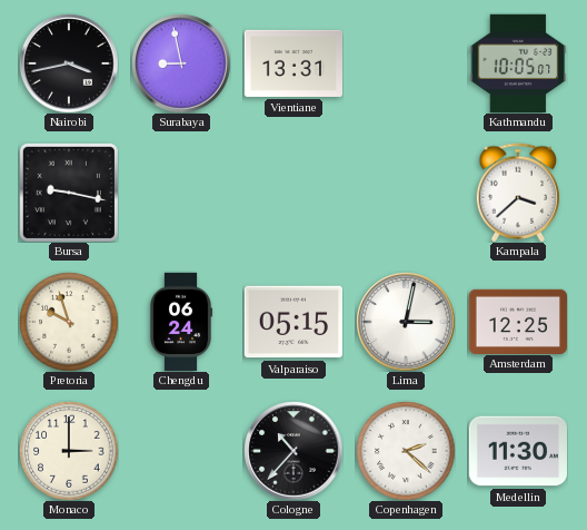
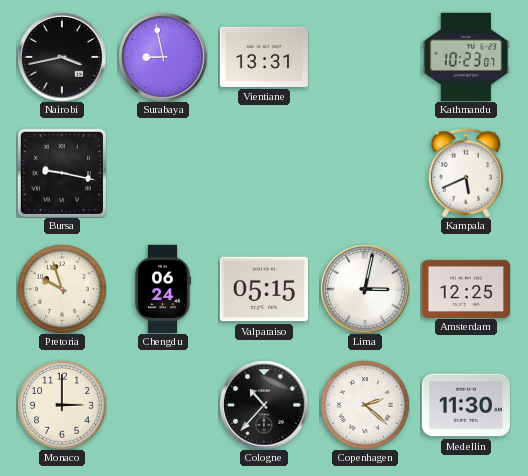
Kathmandu: 10:05 -> 10:23
Kampala: 3:38 -> 5:41
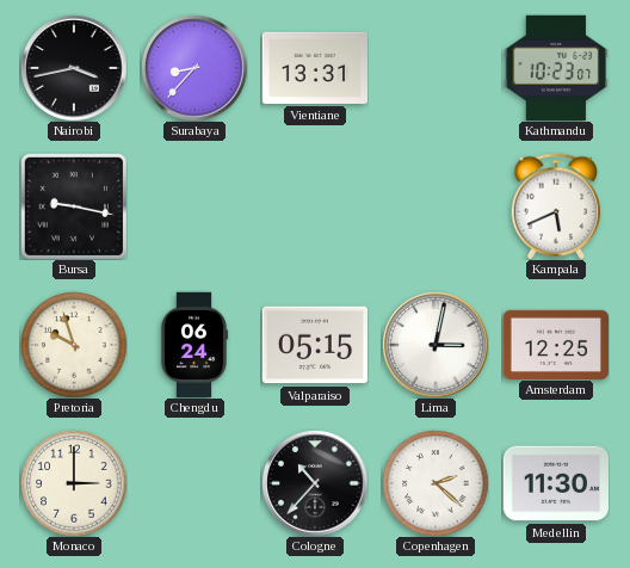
Surabaya: 8:58 -> 8:37
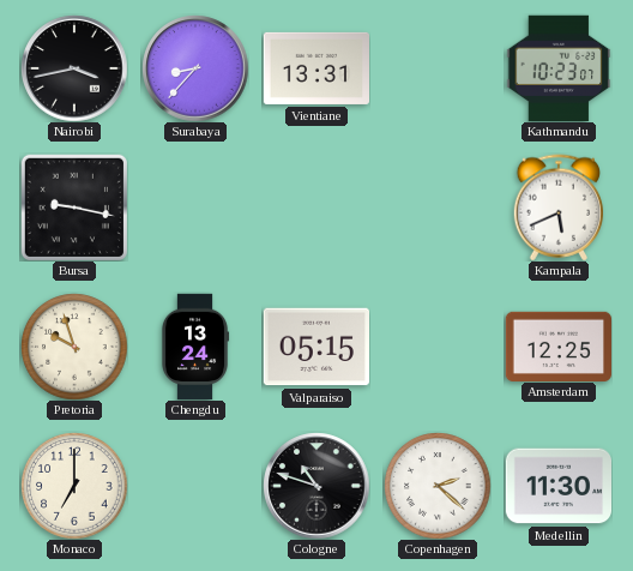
Chengdu: 06:24 -> 13:24
Lima: 3:02 -> none
Monaco: 3:00 -> 7:00
Cologne: 10:37 -> 10:48
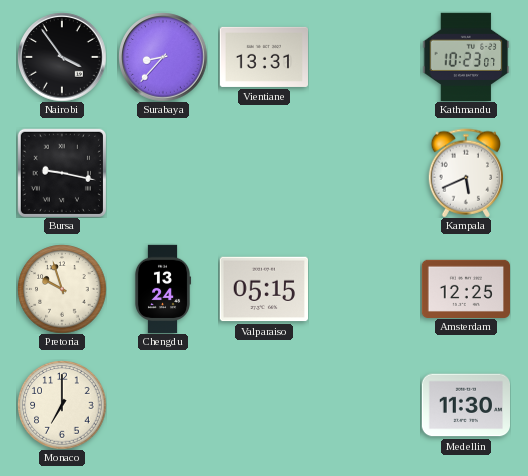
Nairobi: 3:43 -> 3:54
Cologne: 10:48 -> none
Copenhagen: 2:22 -> none
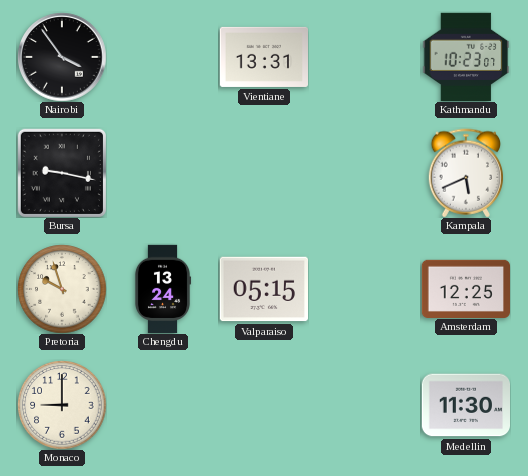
Surabaya: 8:37 -> none
Monaco: 7:00 -> 9:00
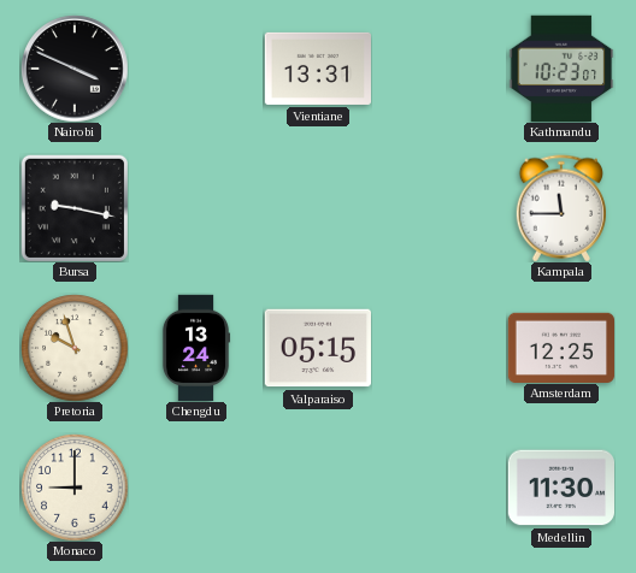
Nairobi: 3:54 -> 3:49
Kampala: 5:41 -> 11:45
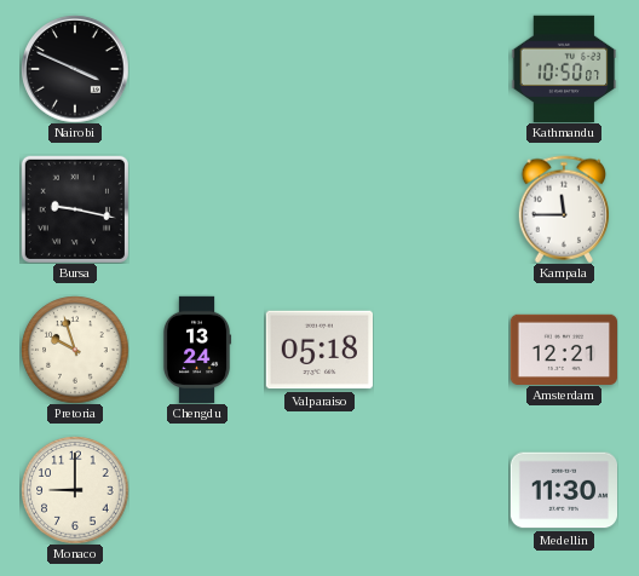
Vientiane: 13:31 -> none
Kathmandu: 10:23 -> 10:50
Valparaiso: 05:15 -> 05:18
Amsterdam: 12:25 -> 12:21
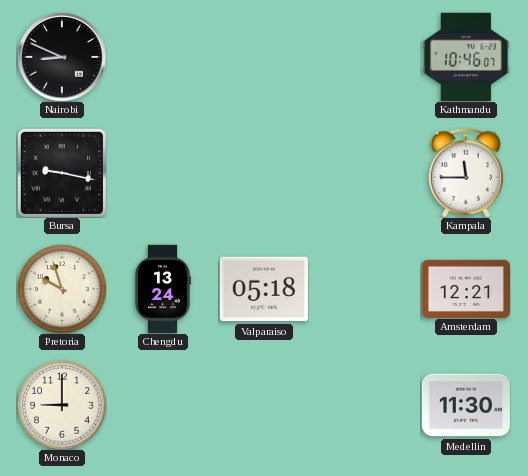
Nairobi: 3:49 -> 8:49
Kathmandu: 10:50 -> 10:46
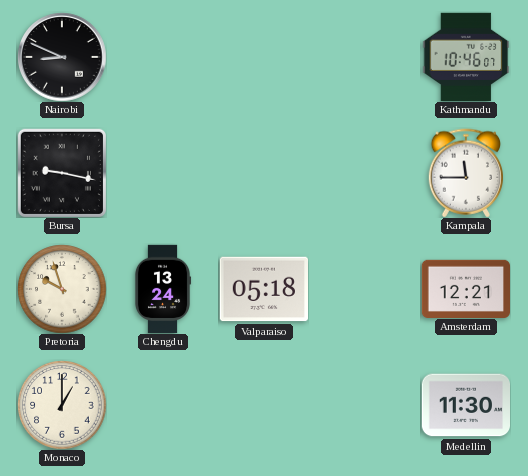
Monaco: 9:00 -> 1:00
